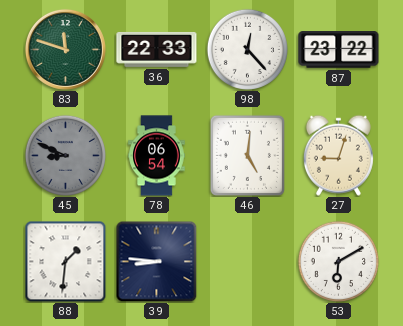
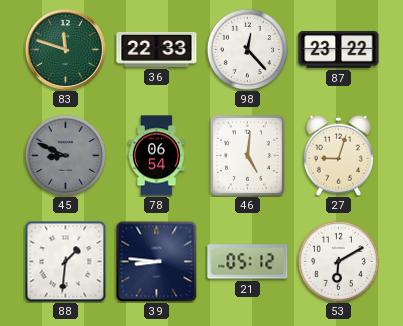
21: none -> 05:12
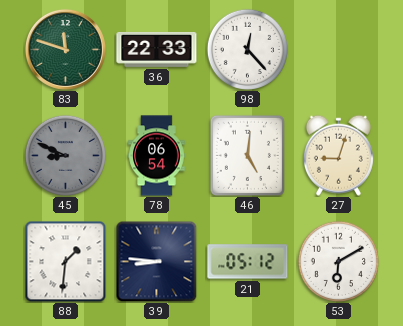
87: 23:22 -> none
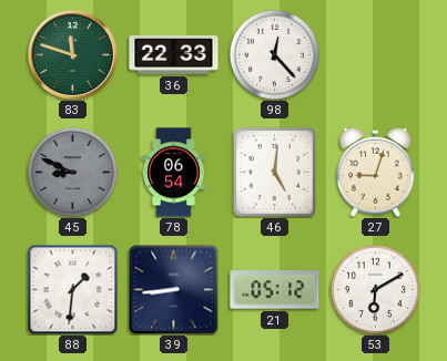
39: 8:46 -> 8:44
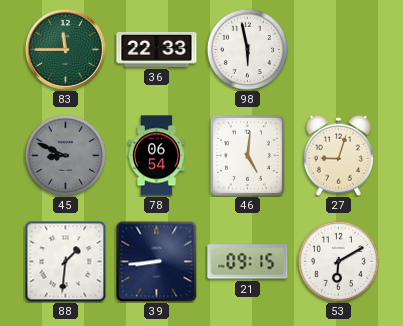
83: 11:48 -> 11:45
98: 12:23 -> 5:58
21: 05:12 -> 09:15
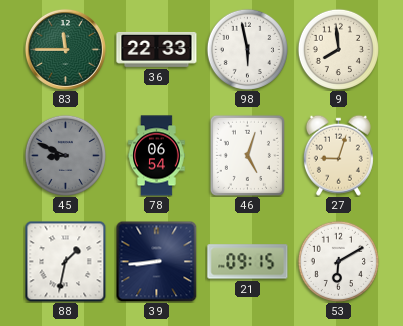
9: none -> 7:59
46: 5:01 -> 5:03
88: 1:31 -> 1:32
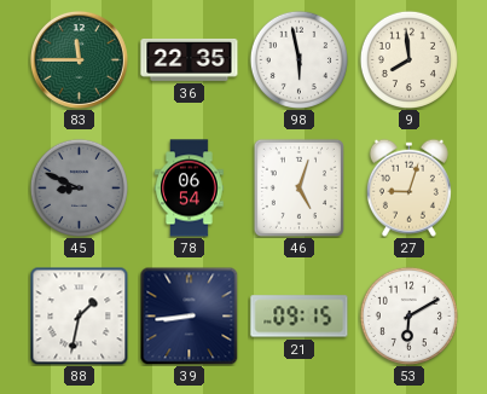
36: 22:33 -> 22:35
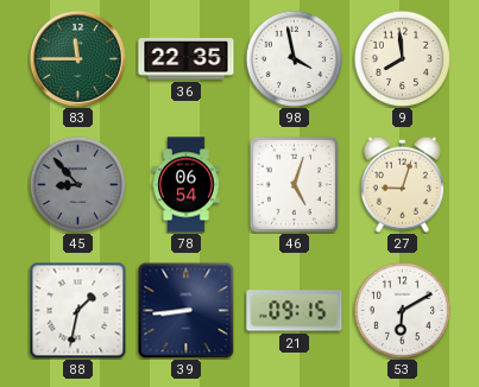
98: 5:58 -> 3:58
45: 8:49 -> 8:53
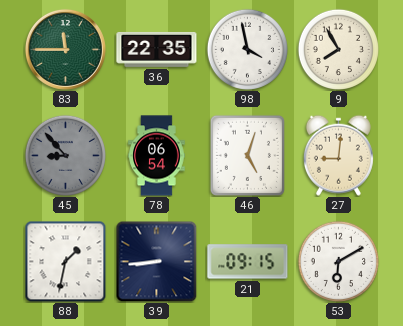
9: 7:59 -> 7:55
27: 9:03 -> 9:01
